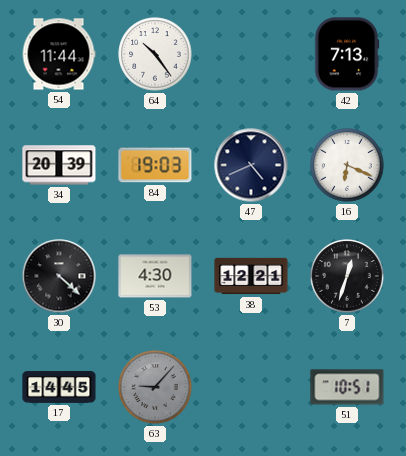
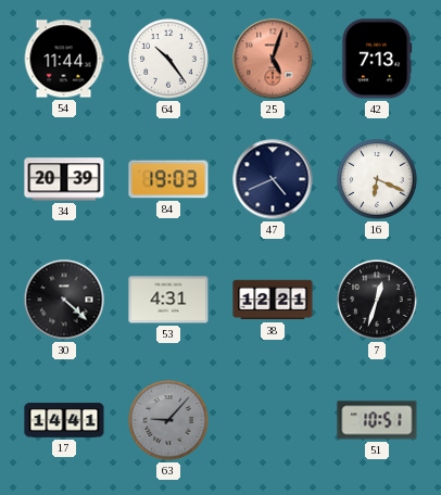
25: none -> 5:03
53: 4:30 -> 4:31
17: 14:45 -> 14:41
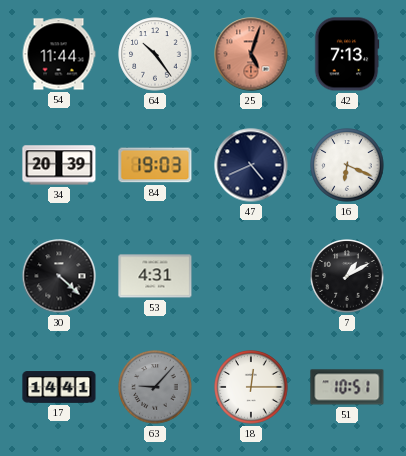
38: 12:21 -> none
7: 12:33 -> 1:10
18: none -> 12:15
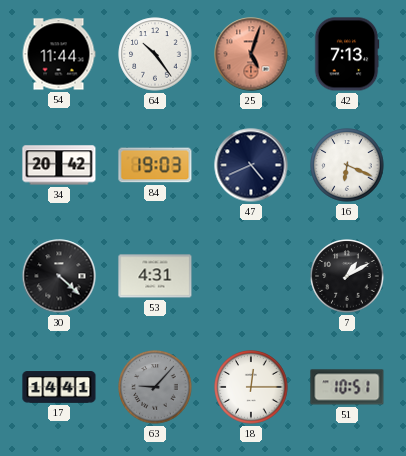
34: 20:39 -> 20:42
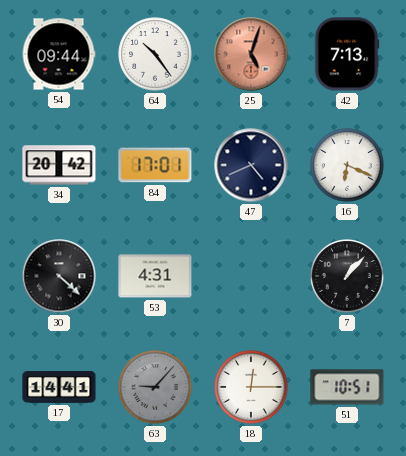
54: 11:44 -> 09:44
84: 19:03 -> 17:01
7: 1:10 -> 1:07
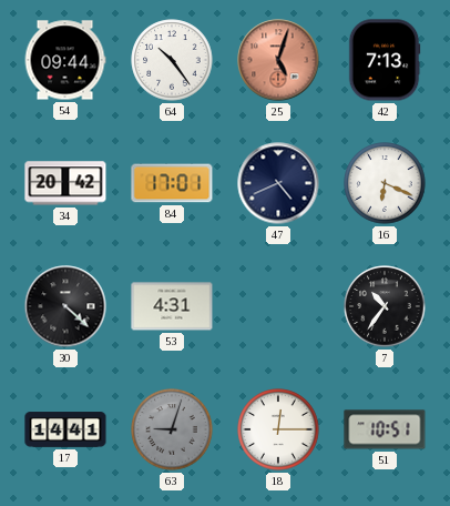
7: 1:07 -> 10:36
63: 9:07 -> 9:03
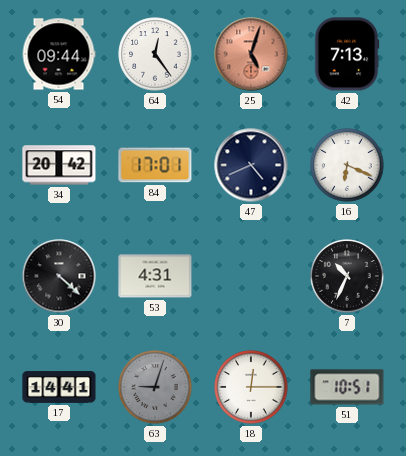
64: 10:24 -> 12:24
7: 10:36 -> 10:34
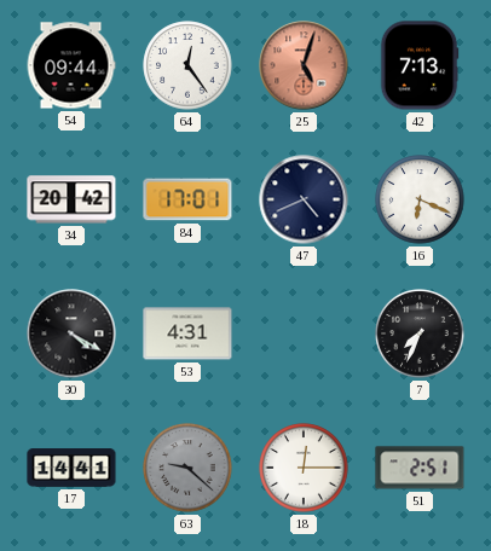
30: 4:22 -> 4:20
7: 10:34 -> 7:34
63: 9:03 -> 9:22
51: 10:51 -> 2:51
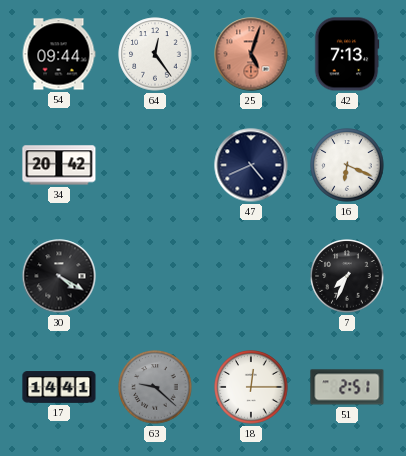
84: 17:01 -> none
53: 4:31 -> none
